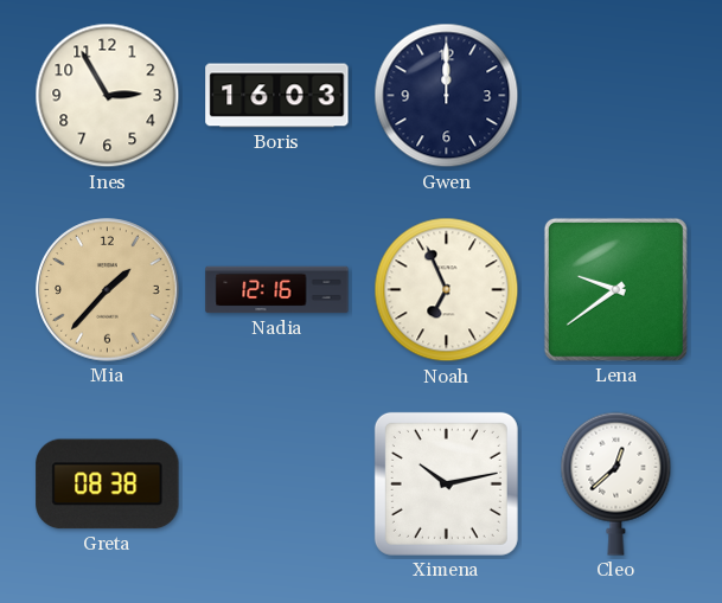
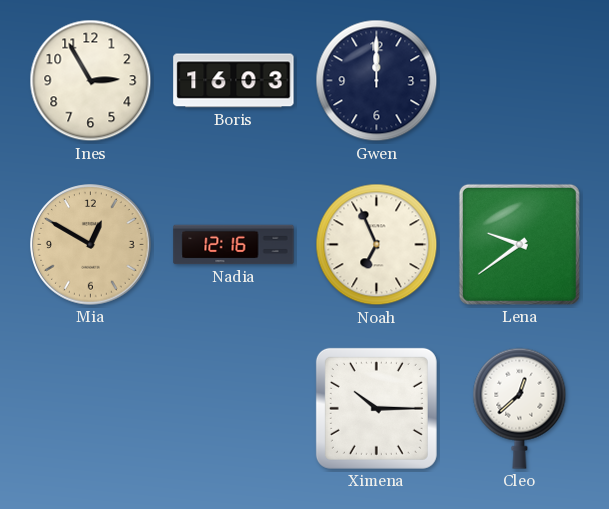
Mia: 1:37 -> 12:50
Greta: 08:38 -> none
Ximena: 10:13 -> 10:15
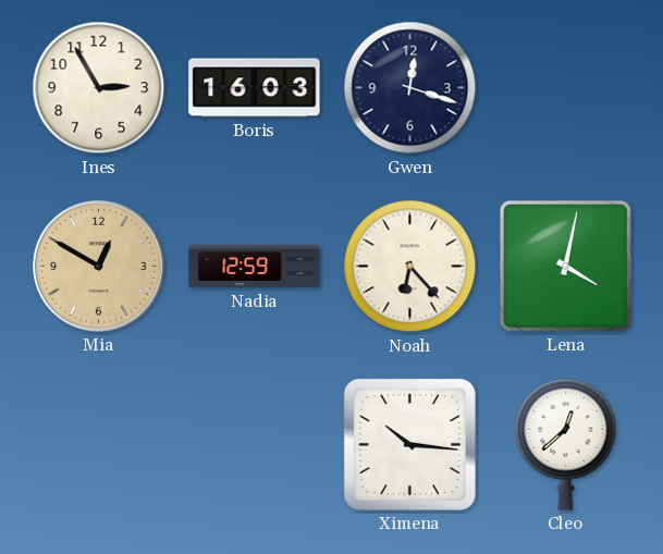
Gwen: 12:00 -> 12:18
Nadia: 12:16 -> 12:59
Noah: 6:56 -> 6:23
Lena: 9:39 -> 4:02
Ximena: 10:15 -> 10:16
